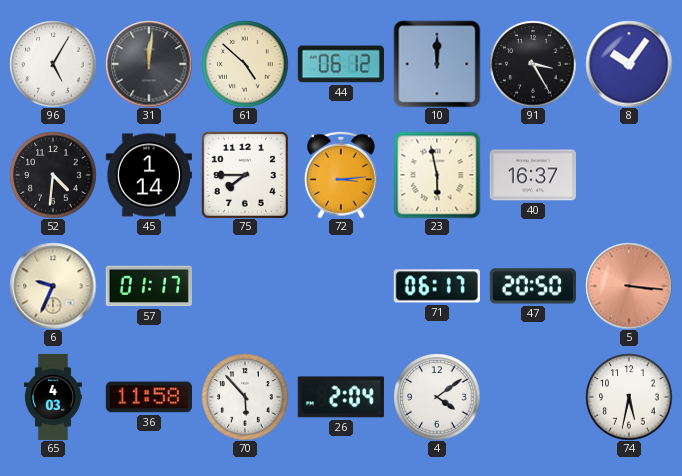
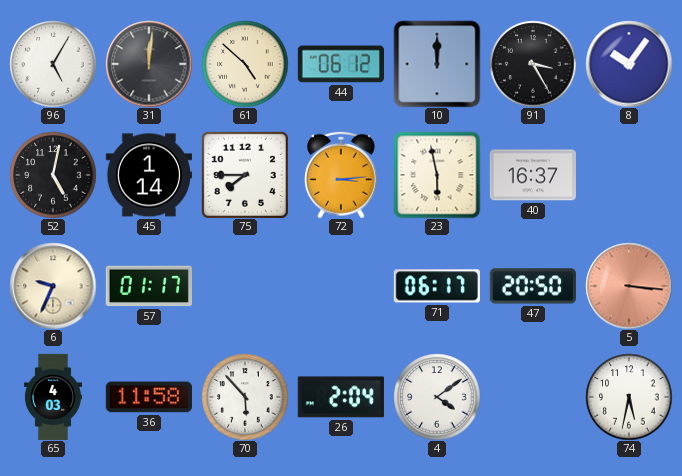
52: 4:31 -> 5:02
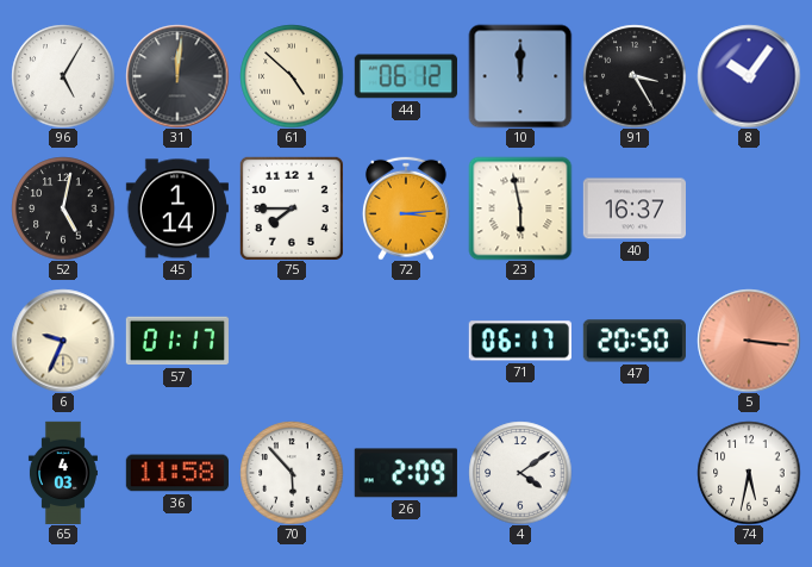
26: 2:04 -> 2:09
